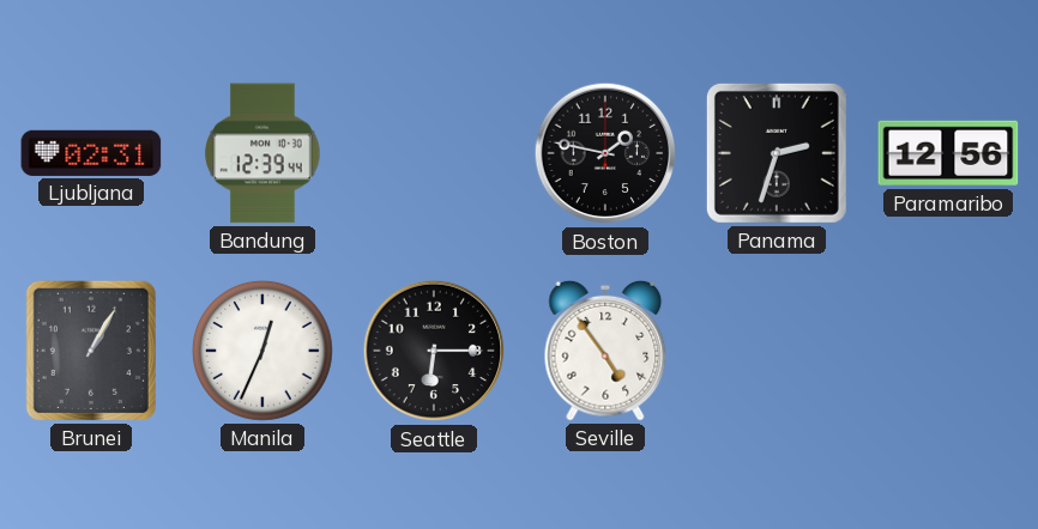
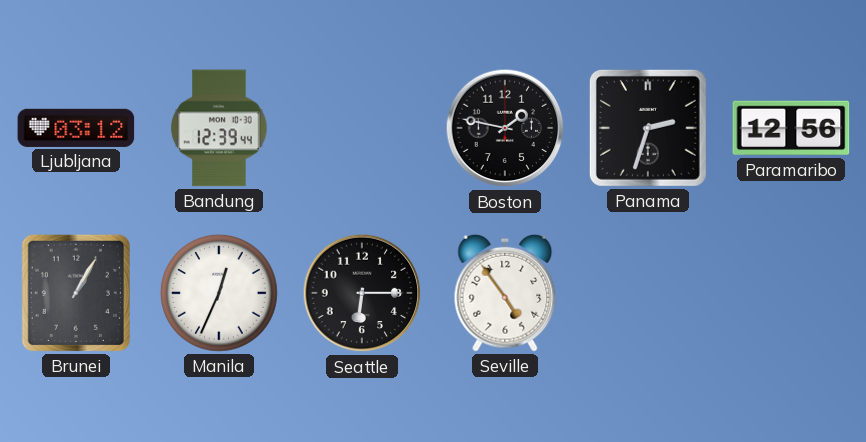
Ljubljana: 02:31 -> 03:12
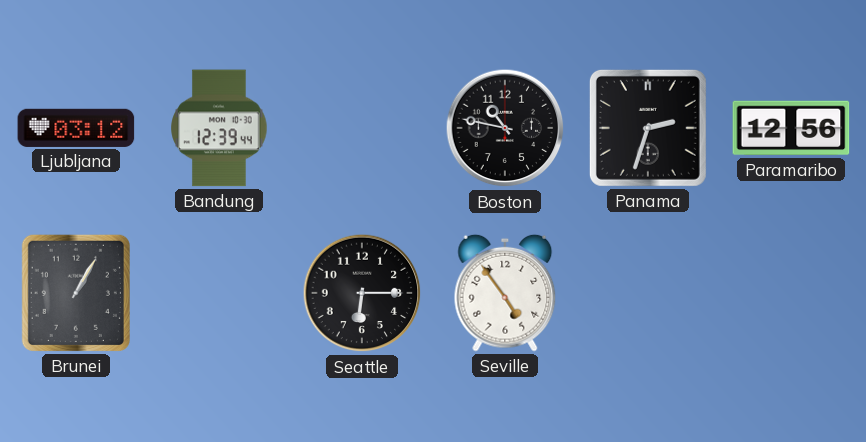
Boston: 1:47 -> 10:47
Manila: 12:34 -> none
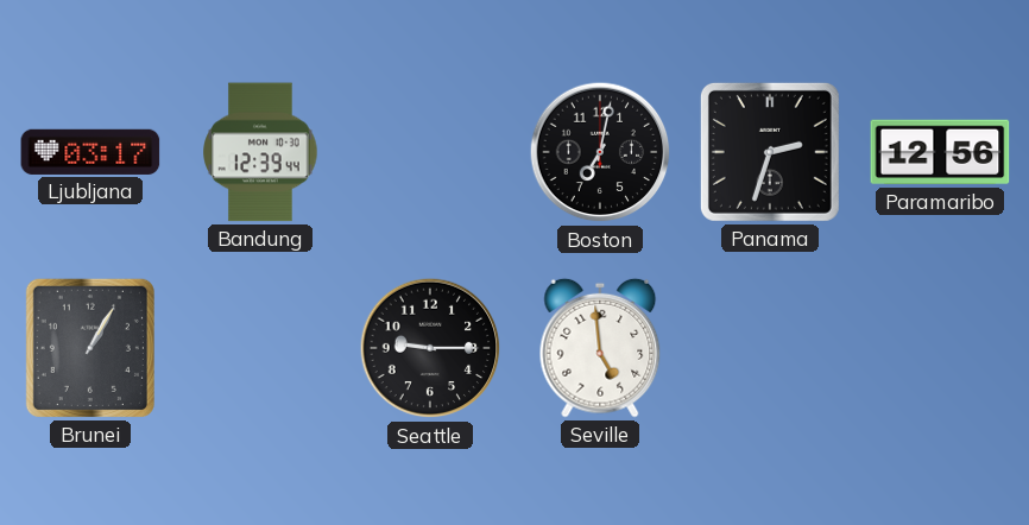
Ljubljana: 03:12 -> 03:17
Boston: 10:47 -> 7:02
Seattle: 6:15 -> 9:15
Seville: 4:54 -> 4:59
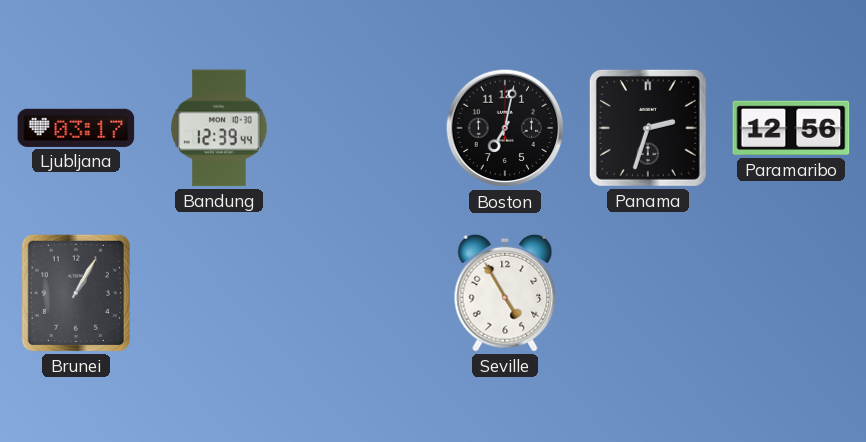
Seattle: 9:15 -> none
Seville: 4:59 -> 4:55
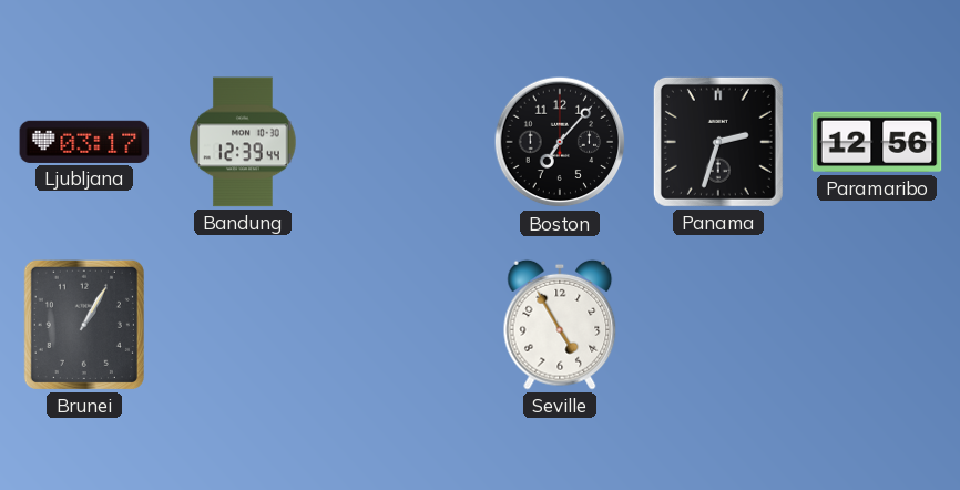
Boston: 7:02 -> 7:07
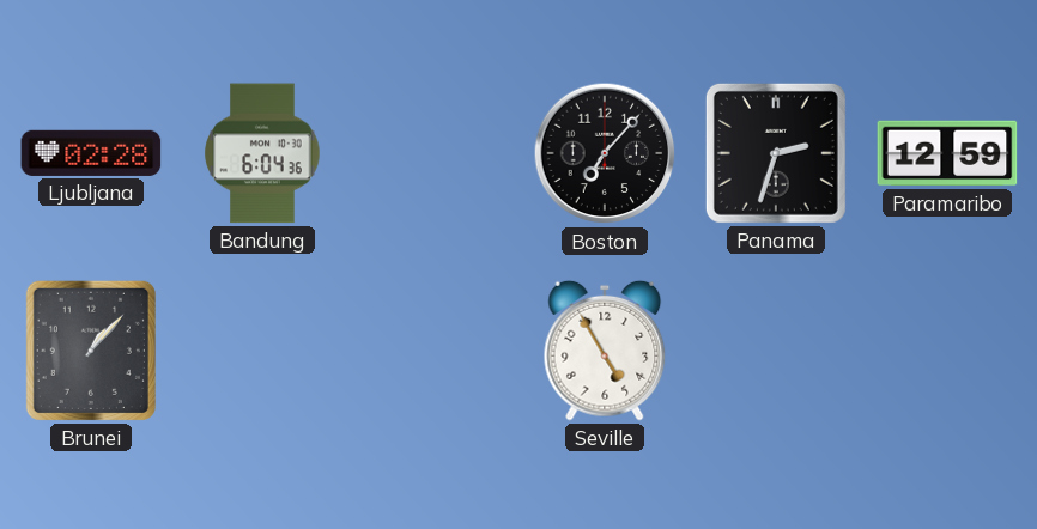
Ljubljana: 03:17 -> 02:28
Bandung: 12:39 -> 6:04
Paramaribo: 12:56 -> 12:59
Brunei: 1:05 -> 1:07
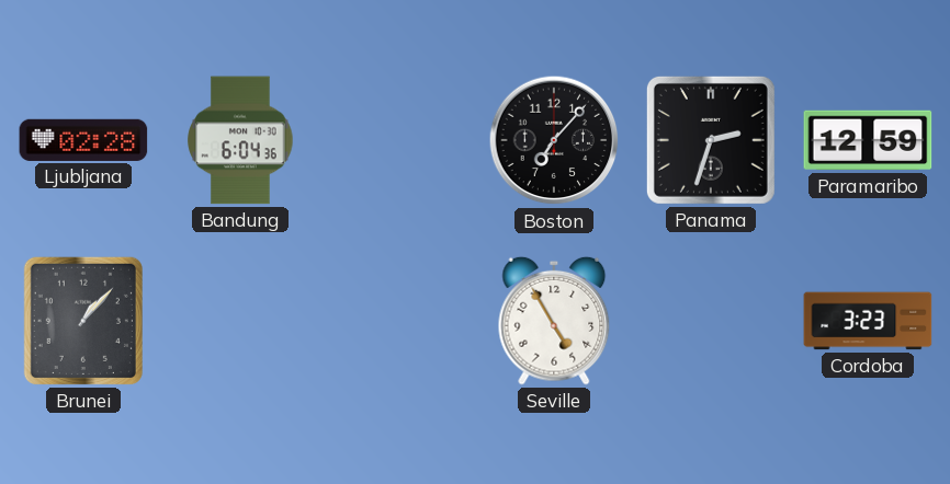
Cordoba: none -> 3:23
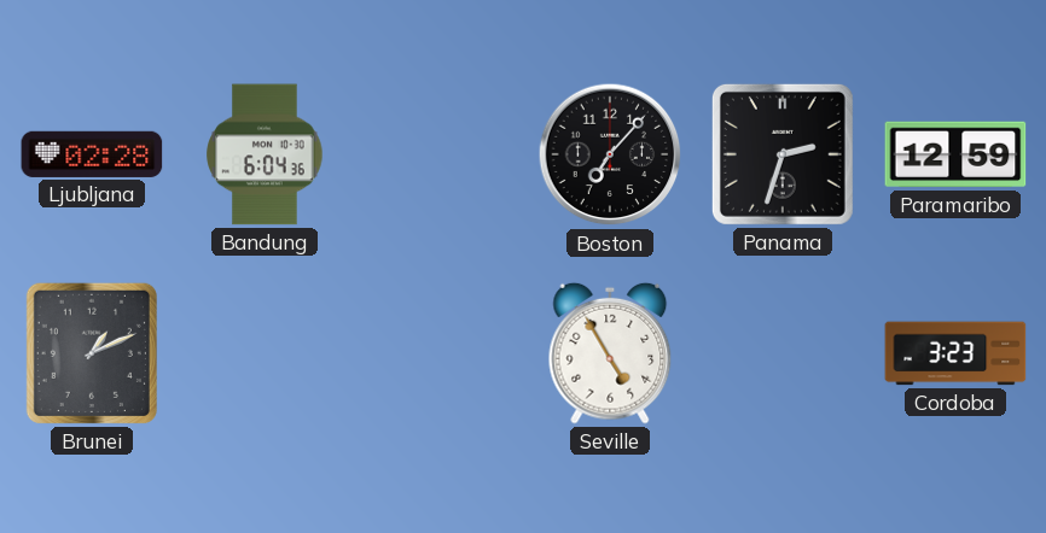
Brunei: 1:07 -> 1:11
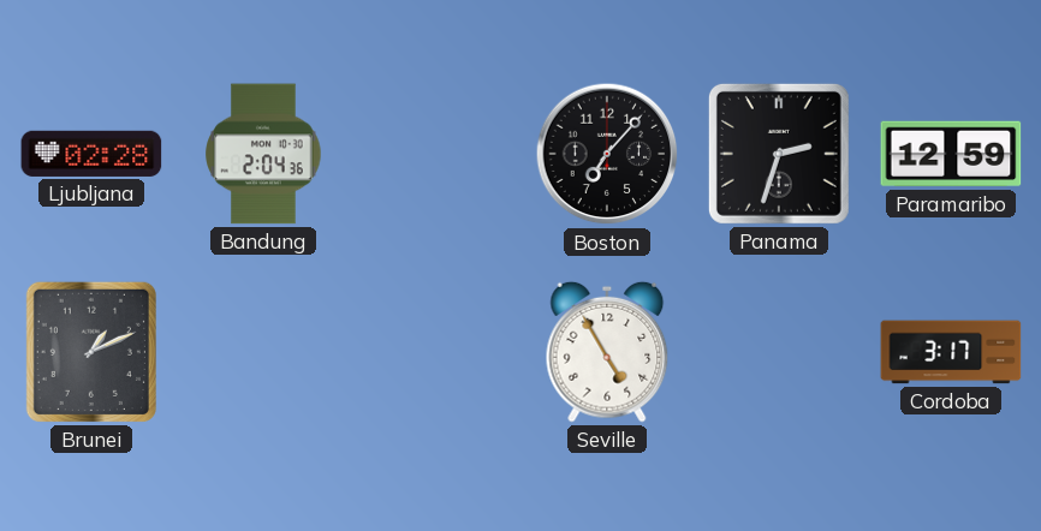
Bandung: 6:04 -> 2:04
Cordoba: 3:23 -> 3:17
